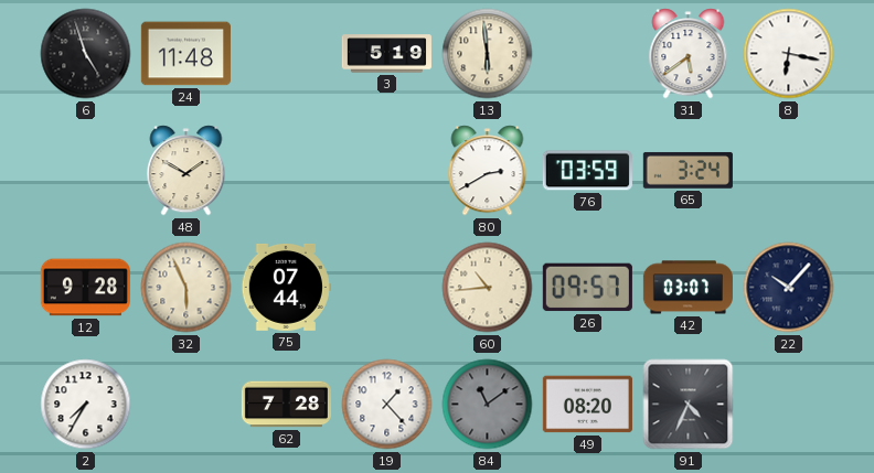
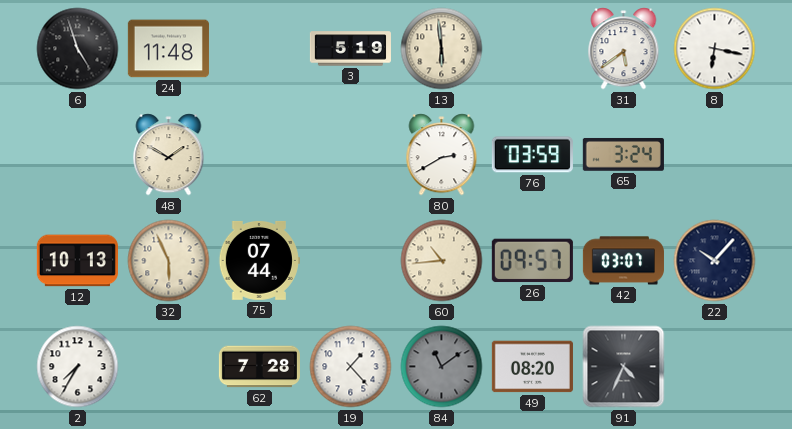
12: 9:28 -> 10:13
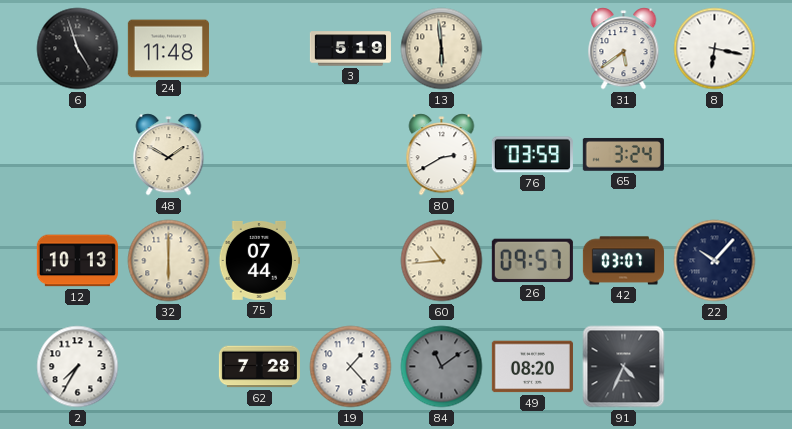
32: 5:56 -> 6:00
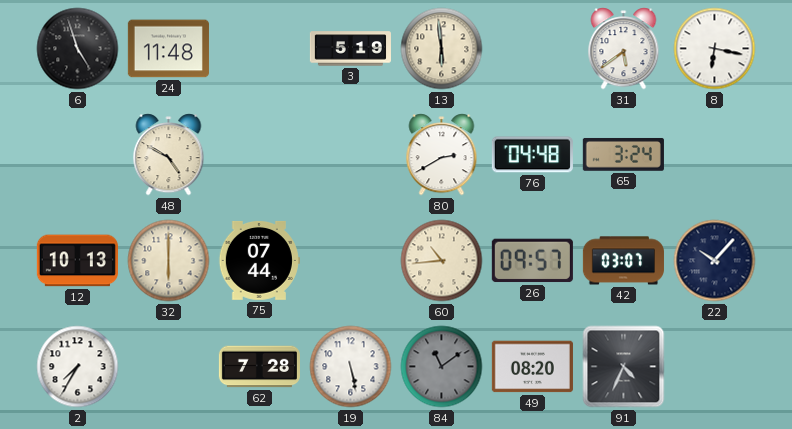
48: 1:50 -> 4:50
76: 03:59 -> 04:48
19: 1:23 -> 5:28
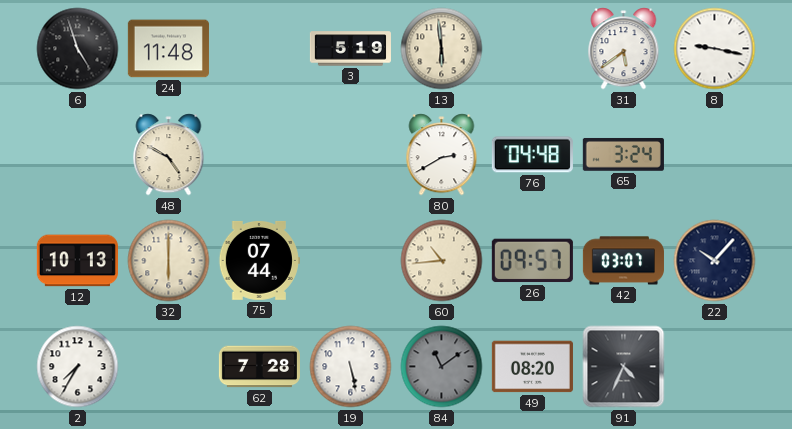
8: 6:17 -> 9:17
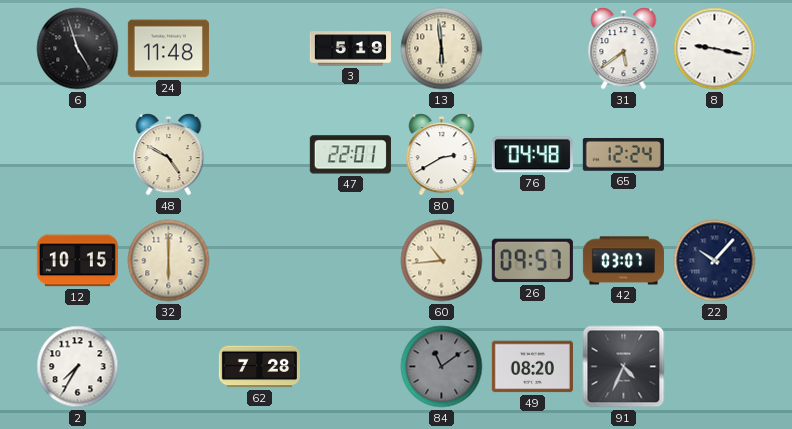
47: none -> 22:01
65: 3:24 -> 12:24
12: 10:13 -> 10:15
75: 07:44 -> none
19: 5:28 -> none
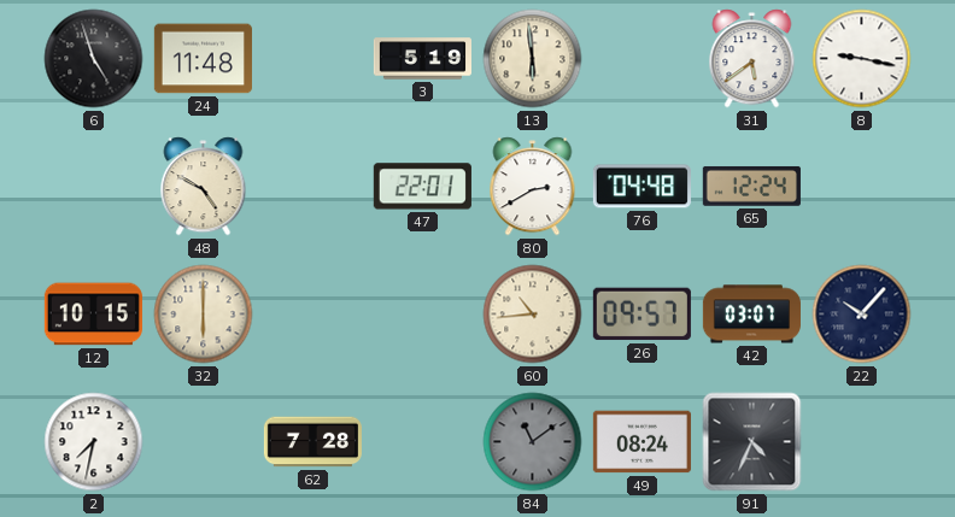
2: 7:35 -> 7:32
49: 08:20 -> 08:24
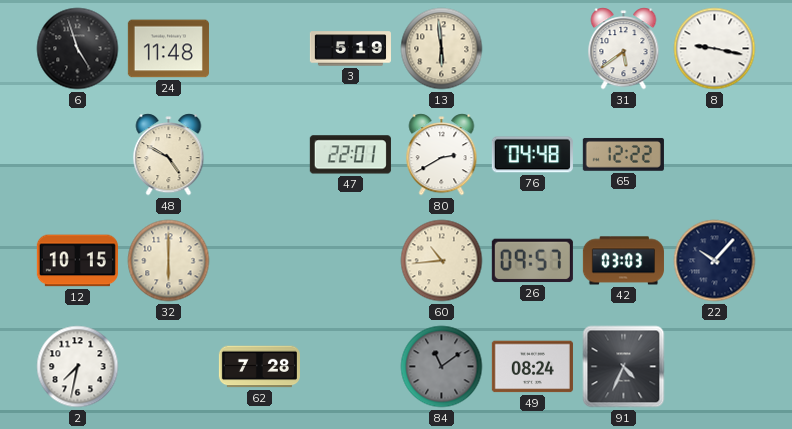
65: 12:24 -> 12:22
42: 03:07 -> 03:03
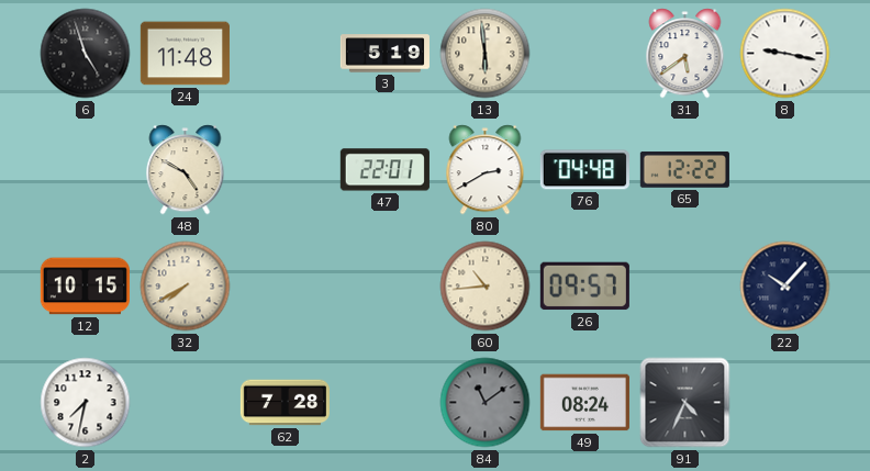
32: 6:00 -> 7:40
42: 03:03 -> none
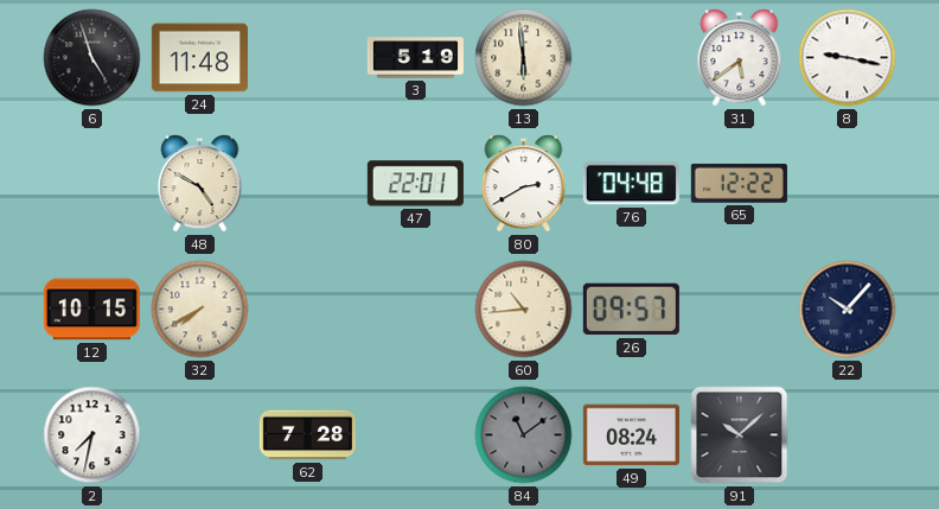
91: 4:34 -> 10:08
